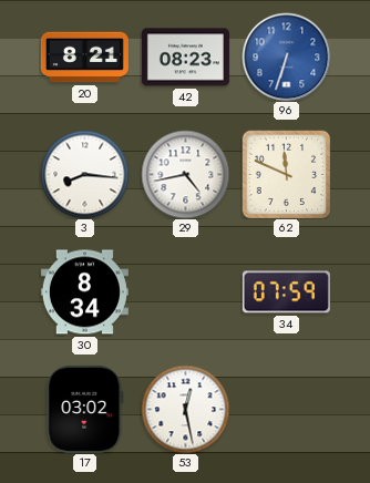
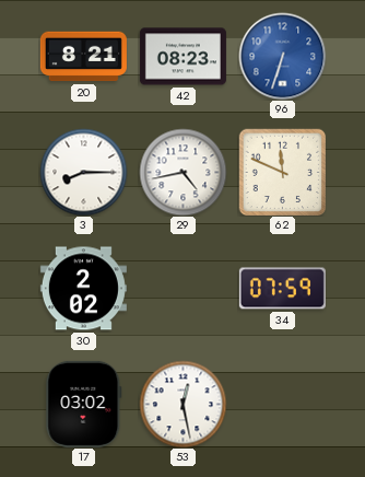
3: 8:16 -> 8:15
30: 8:34 -> 2:02
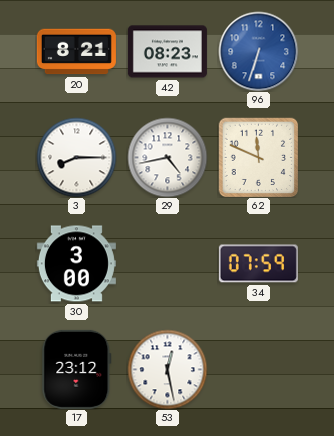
30: 2:02 -> 3:00
17: 03:02 -> 23:12
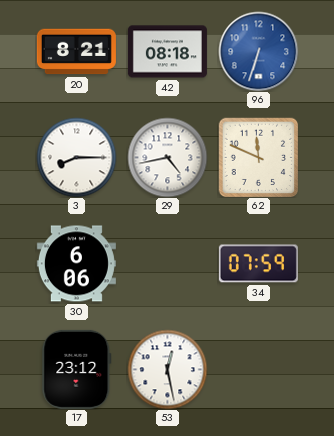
42: 08:23 -> 08:18
30: 3:00 -> 6:06
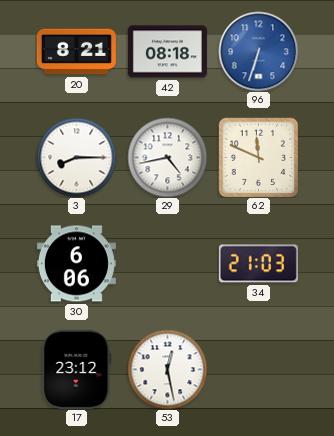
34: 07:59 -> 21:03
